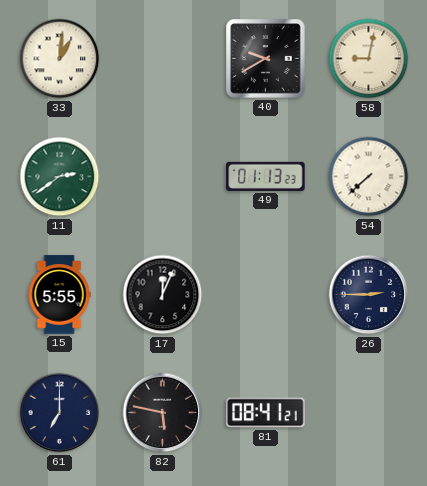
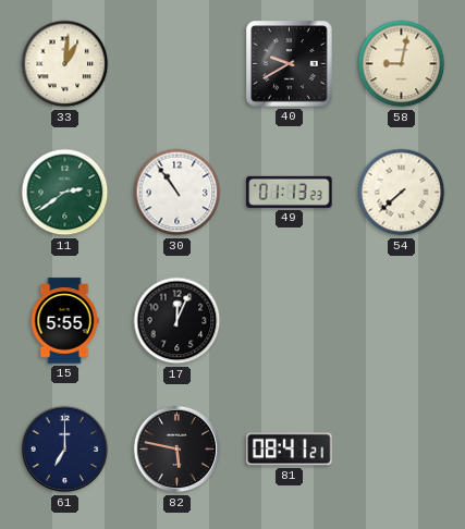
30: none -> 10:54
26: 2:45 -> none
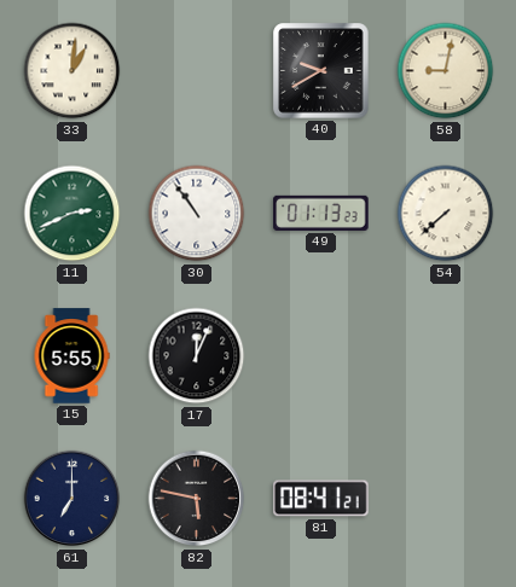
11: 2:39 -> 2:41
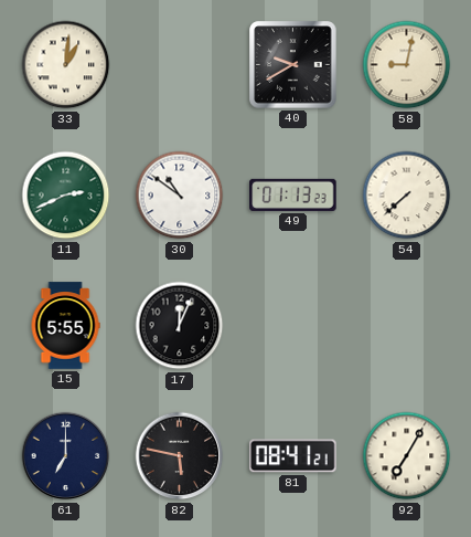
30: 10:54 -> 10:51
92: none -> 7:05
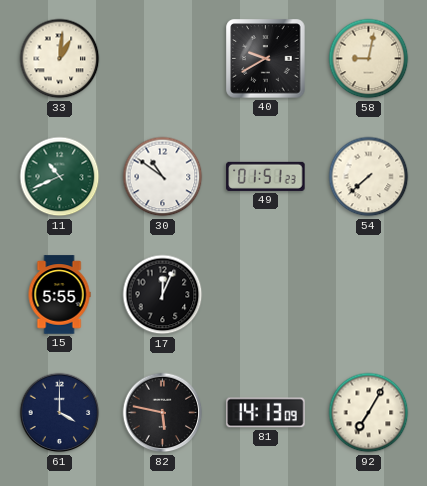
11: 2:41 -> 10:41
49: 01:13 -> 01:51
61: 7:00 -> 4:00
81: 08:41 -> 14:13
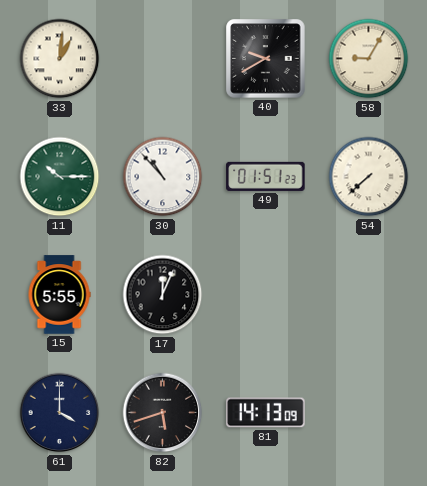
58: 9:02 -> 9:05
11: 10:41 -> 10:15
30: 10:51 -> 10:53
82: 5:47 -> 5:42
92: 7:05 -> none
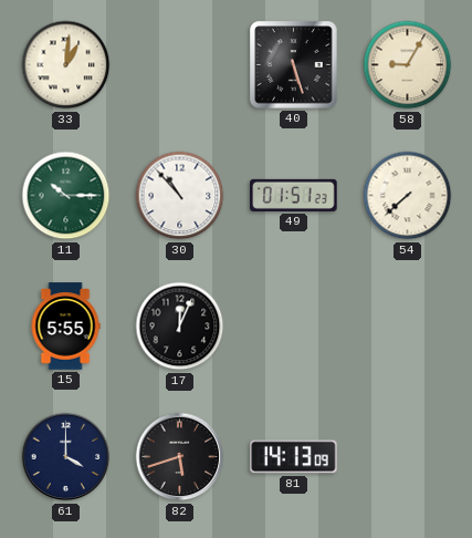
40: 9:40 -> 5:27
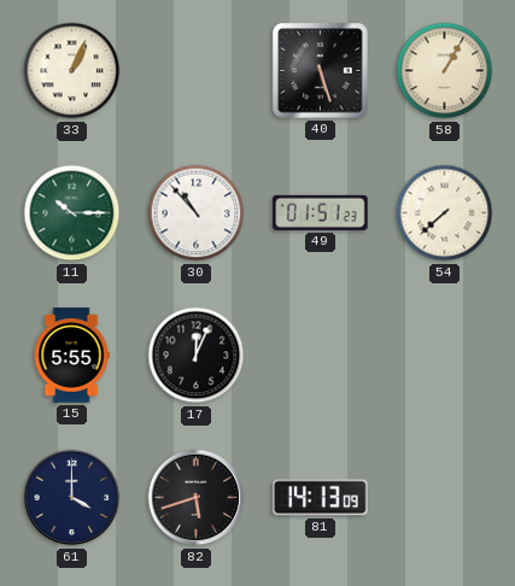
33: 1:01 -> 1:04
58: 9:05 -> 1:05
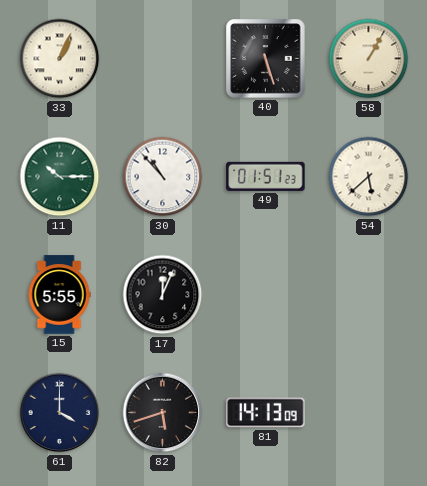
54: 7:38 -> 5:38
